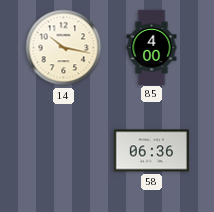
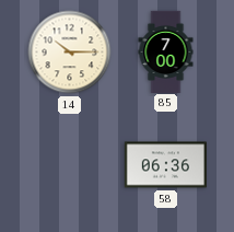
14: 10:17 -> 10:15
85: 4:00 -> 7:00
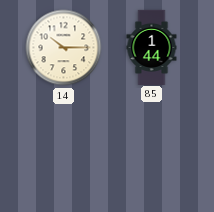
85: 7:00 -> 1:44
58: 06:36 -> none
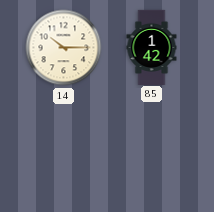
85: 1:44 -> 1:42
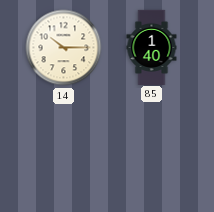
85: 1:42 -> 1:40
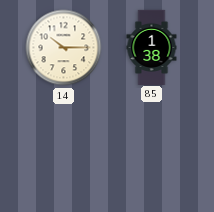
85: 1:40 -> 1:38
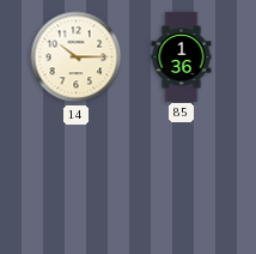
85: 1:38 -> 1:36
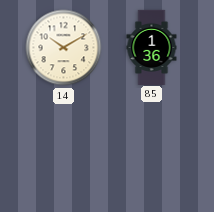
14: 10:15 -> 10:10
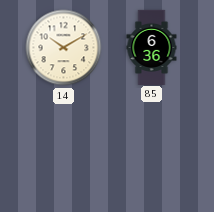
85: 1:36 -> 6:36
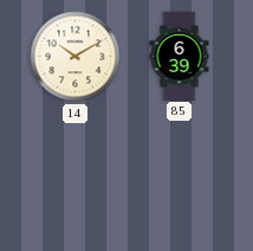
85: 6:36 -> 6:39
